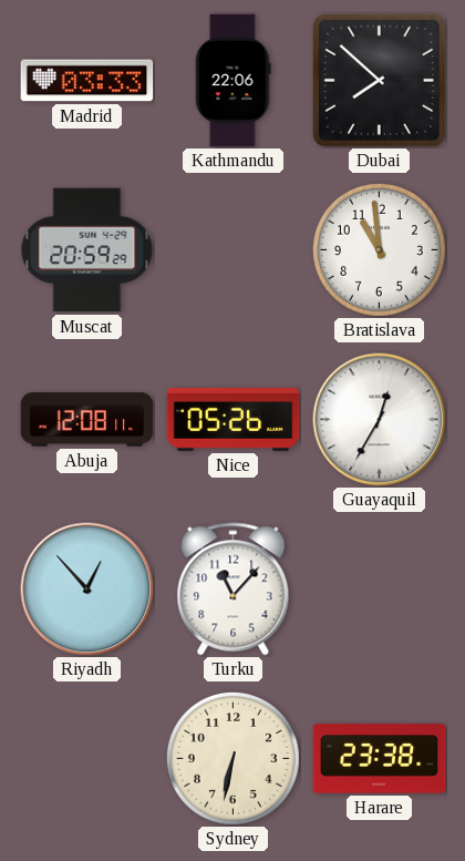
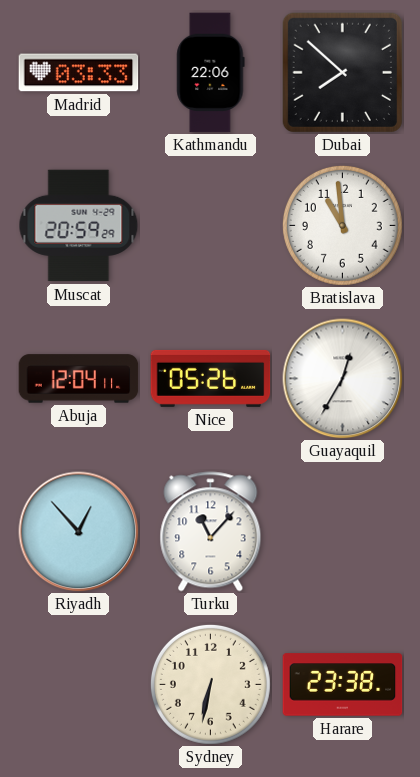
Abuja: 12:08 -> 12:04
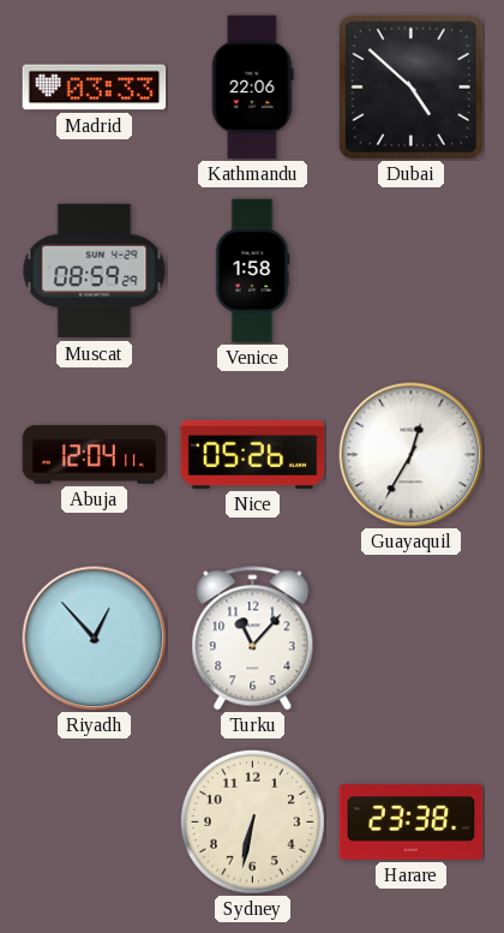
Dubai: 7:52 -> 4:52
Muscat: 20:59 -> 08:59
Venice: none -> 1:58
Bratislava: 10:59 -> none
